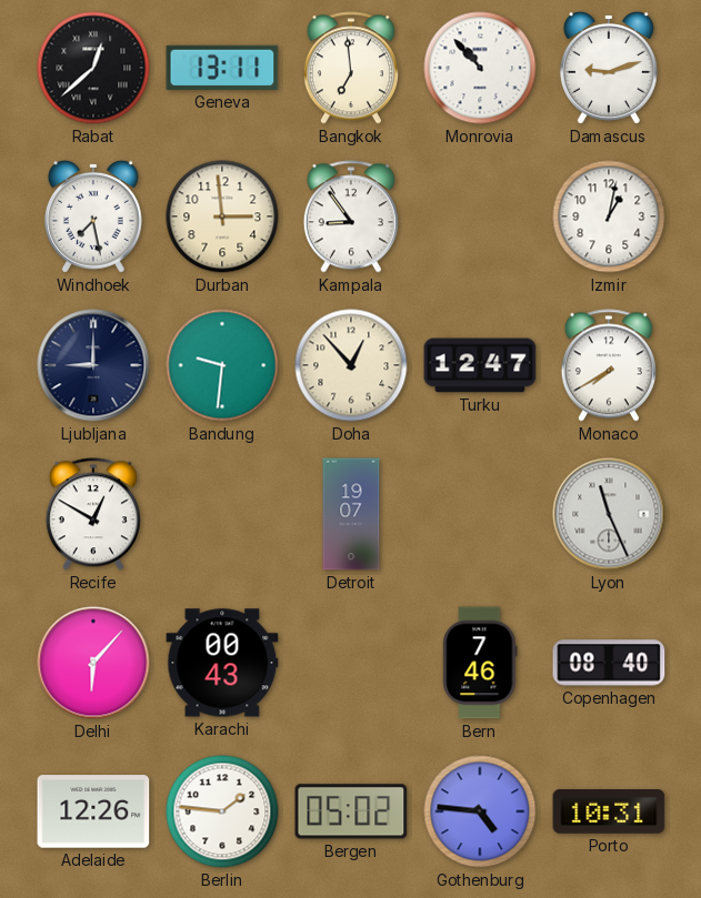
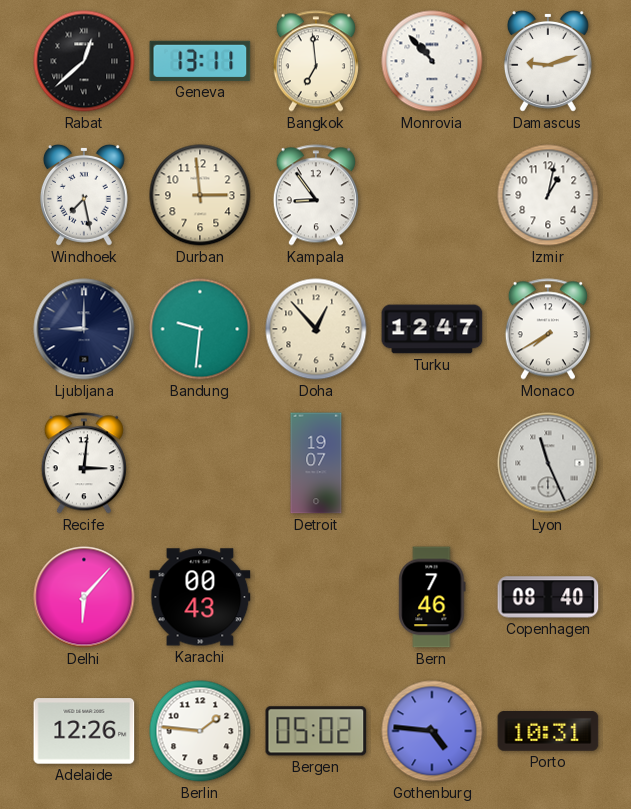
Recife: 12:50 -> 3:01
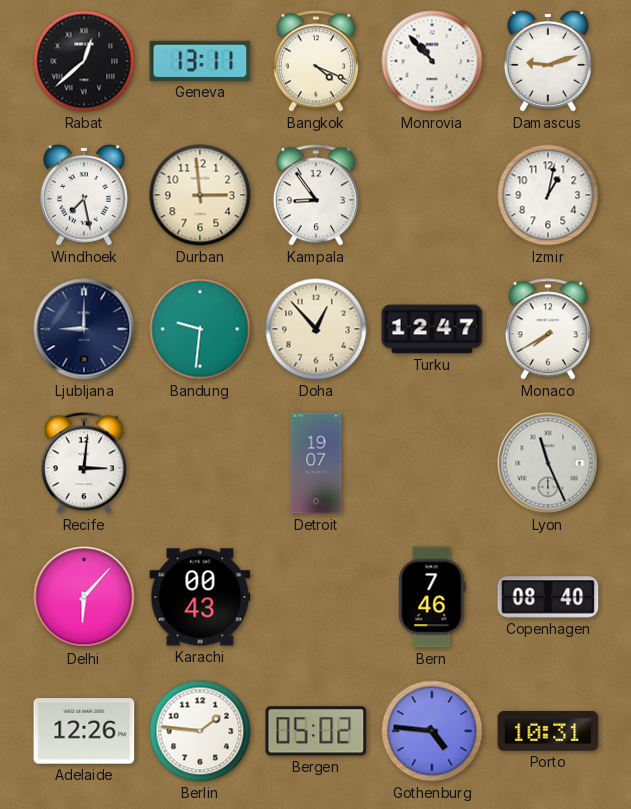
Bangkok: 6:59 -> 4:19
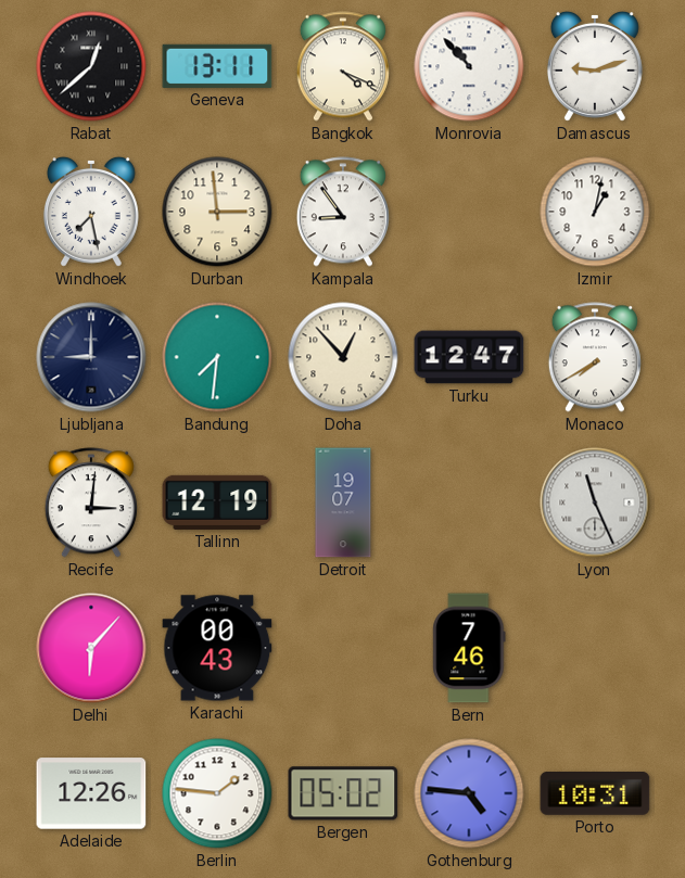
Bandung: 9:31 -> 7:31
Tallinn: none -> 12:19
Copenhagen: 08:40 -> none
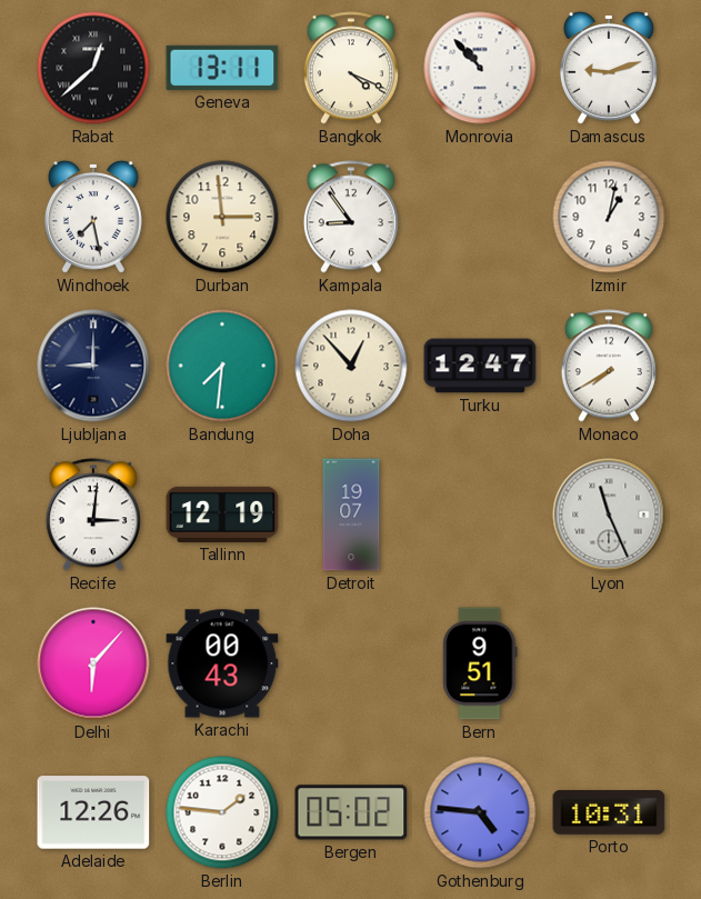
Bern: 7:46 -> 9:51
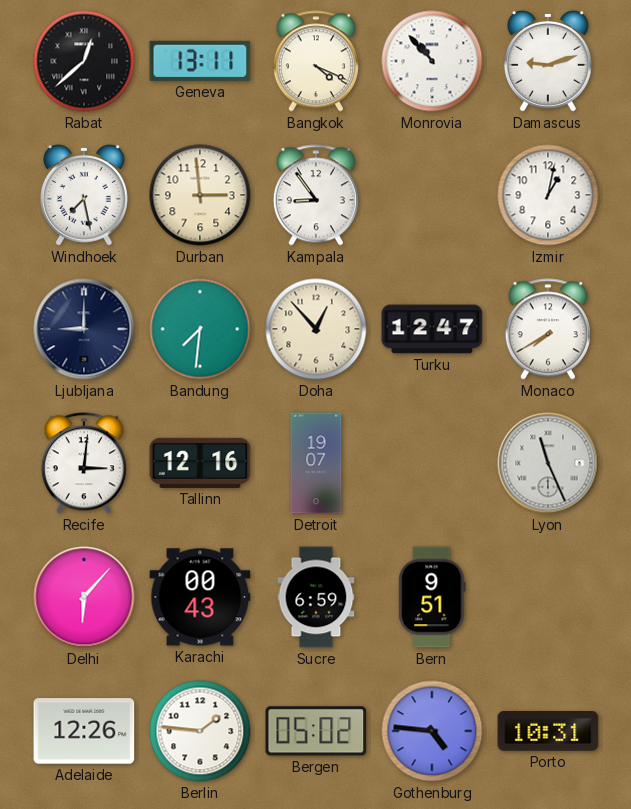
Tallinn: 12:19 -> 12:16
Sucre: none -> 6:59
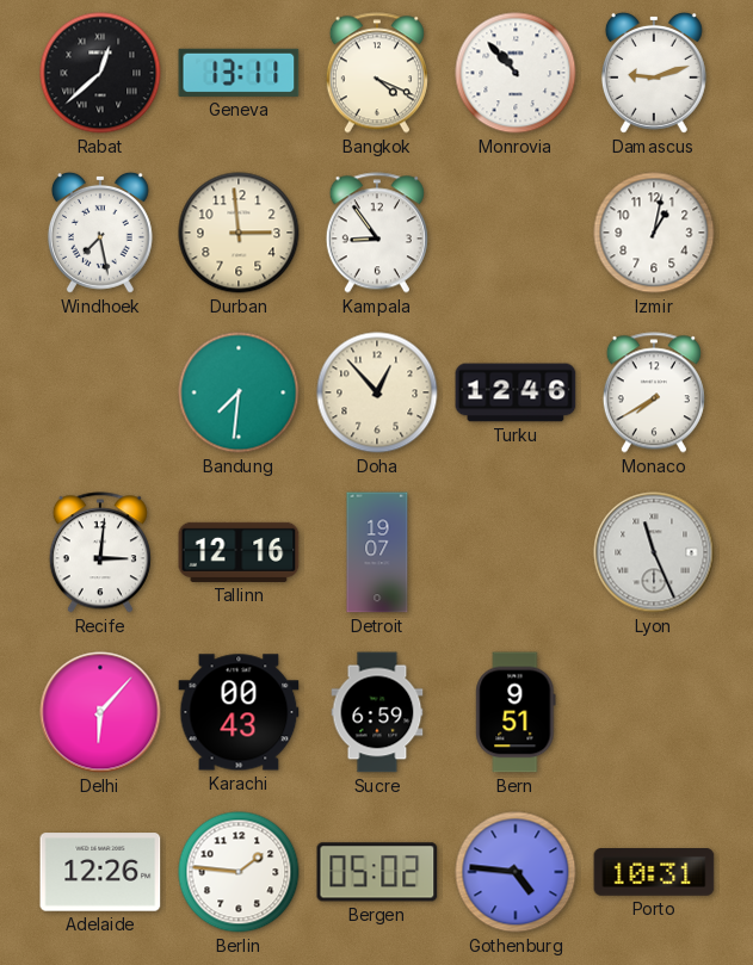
Ljubljana: 9:00 -> none
Turku: 12:47 -> 12:46
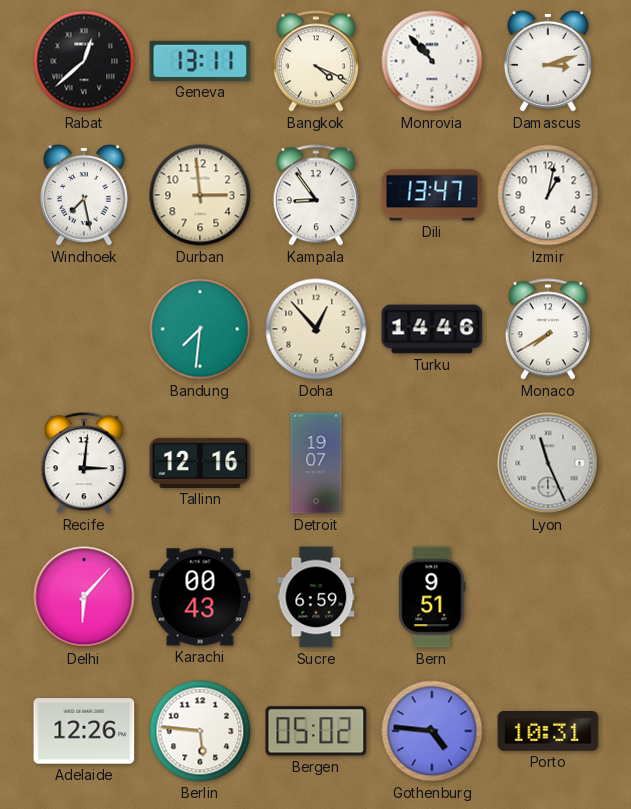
Damascus: 9:12 -> 3:12
Dili: none -> 13:47
Turku: 12:46 -> 14:46
Berlin: 1:46 -> 5:46
